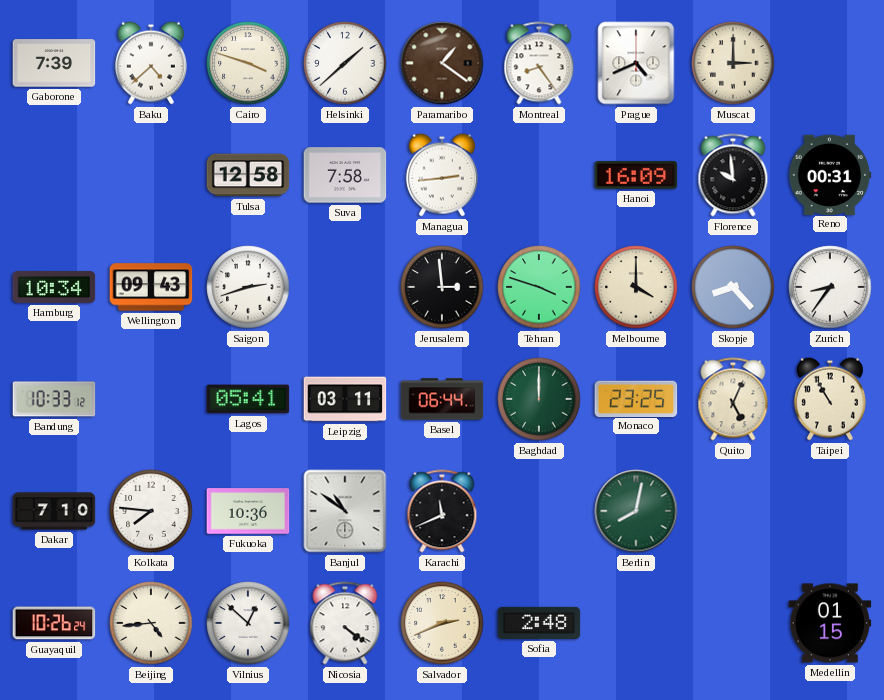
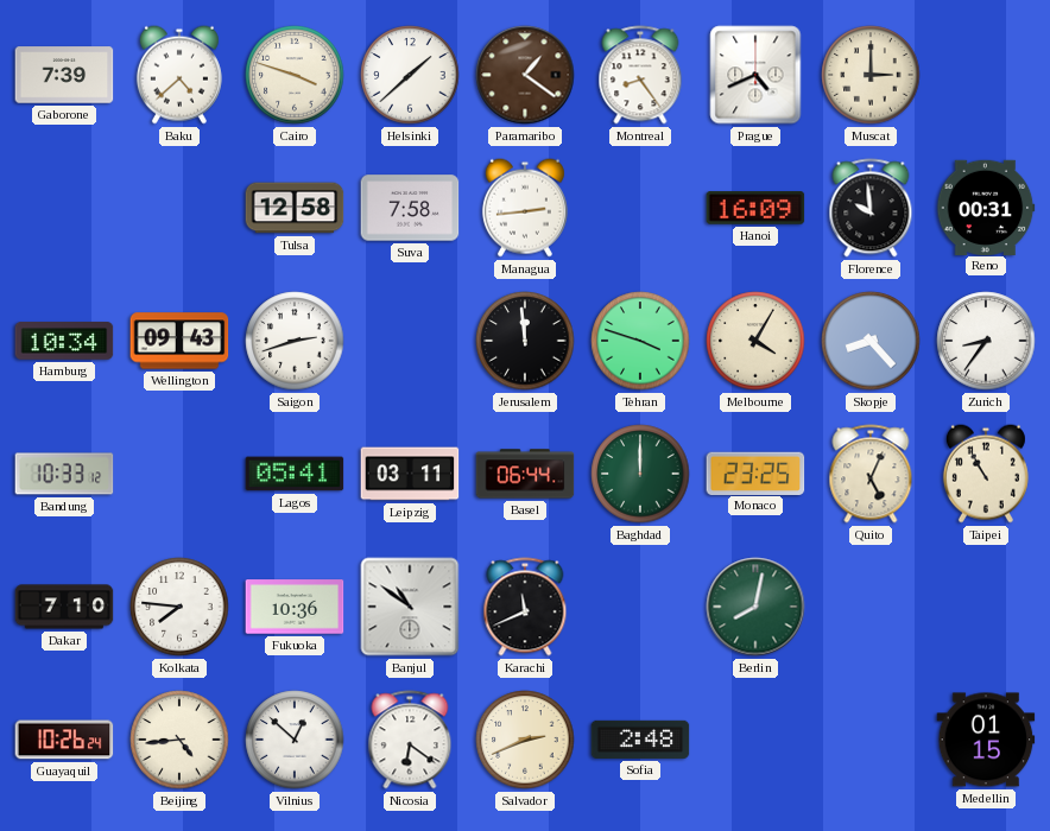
Jerusalem: 2:59 -> 11:59
Melbourne: 4:00 -> 4:05
Nicosia: 4:21 -> 6:21
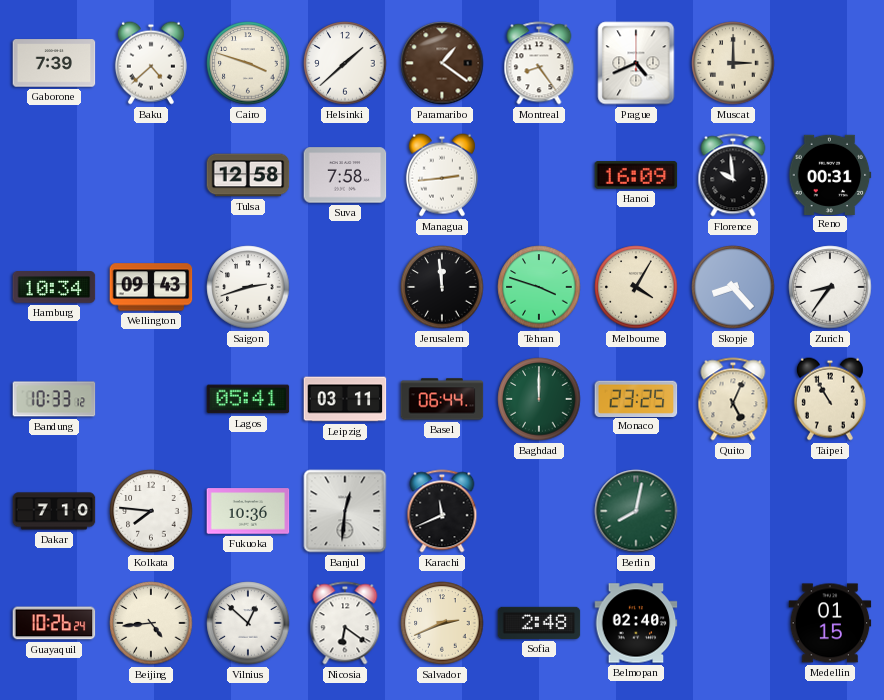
Banjul: 10:51 -> 12:31
Belmopan: none -> 02:40
